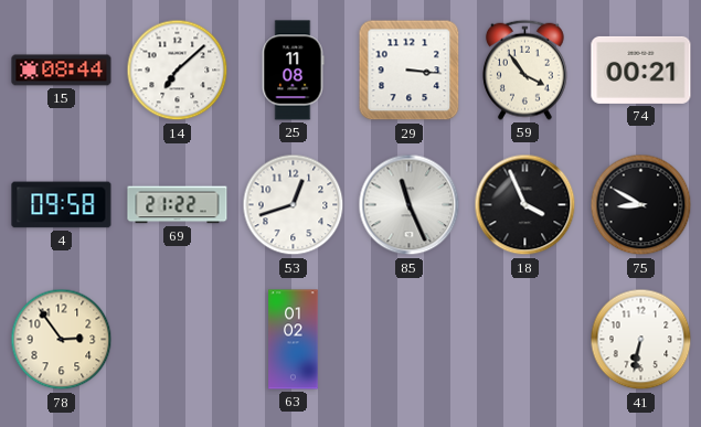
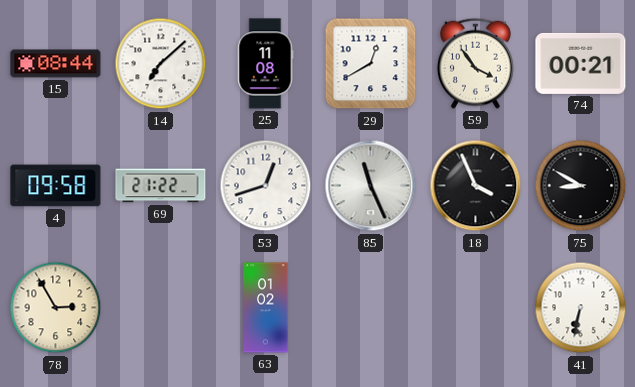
29: 3:16 -> 12:40
78: 2:54 -> 2:55
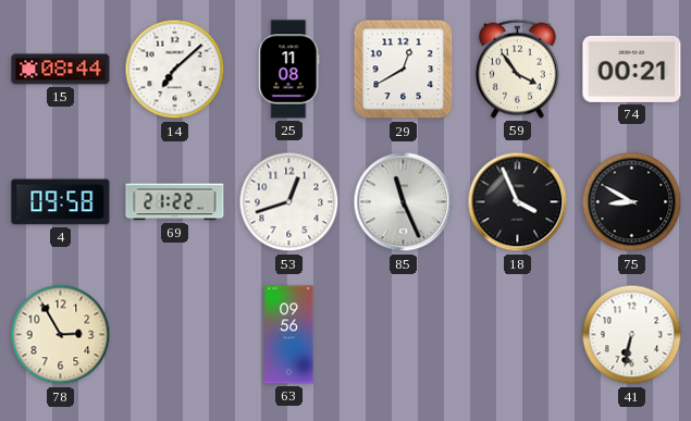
63: 01:02 -> 09:56
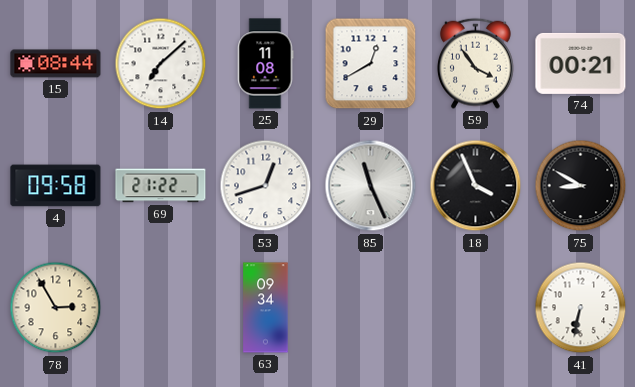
63: 09:56 -> 09:34
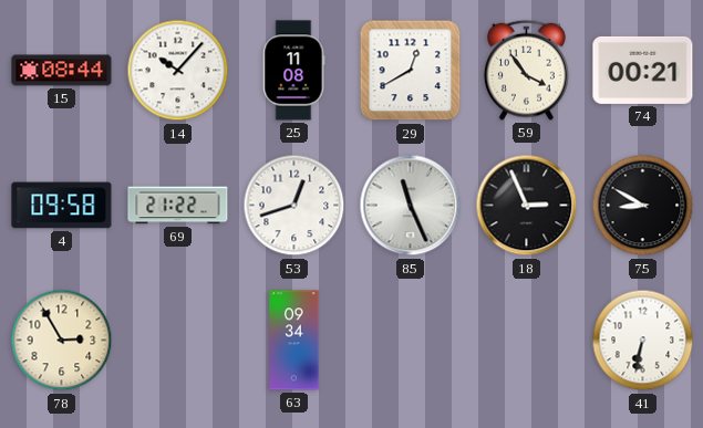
14: 7:08 -> 10:07
18: 3:56 -> 2:56
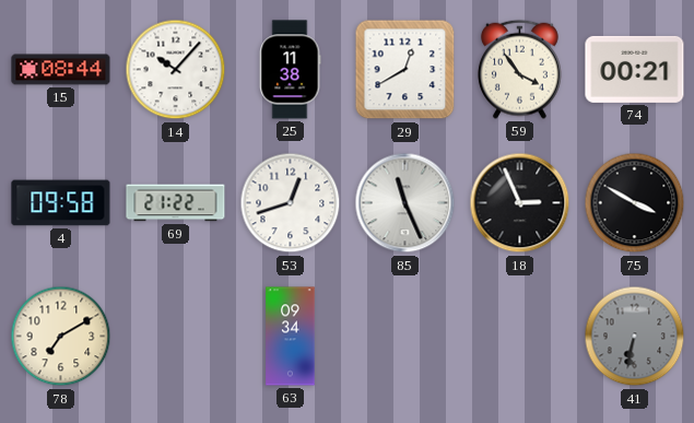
25: 11:08 -> 11:38
75: 8:50 -> 3:50
78: 2:55 -> 7:10
41 dial: white -> grey
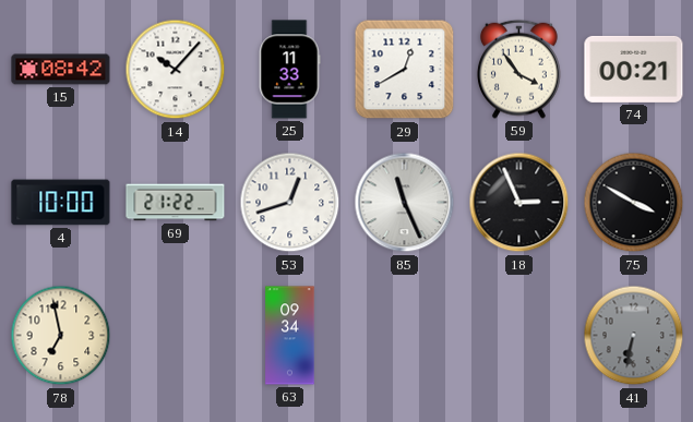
15: 08:44 -> 08:42
25: 11:38 -> 11:33
4: 09:58 -> 10:00
78: 7:10 -> 6:58
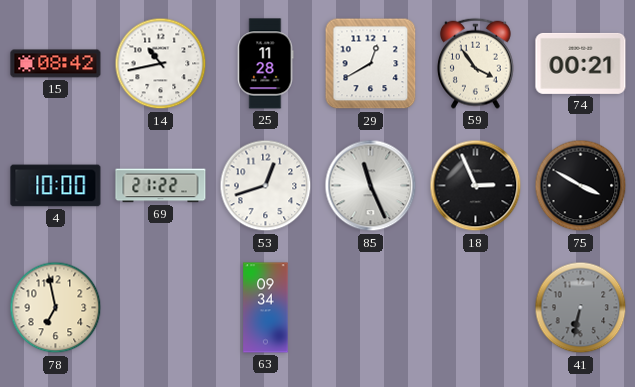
14: 10:07 -> 10:43
25: 11:33 -> 11:28
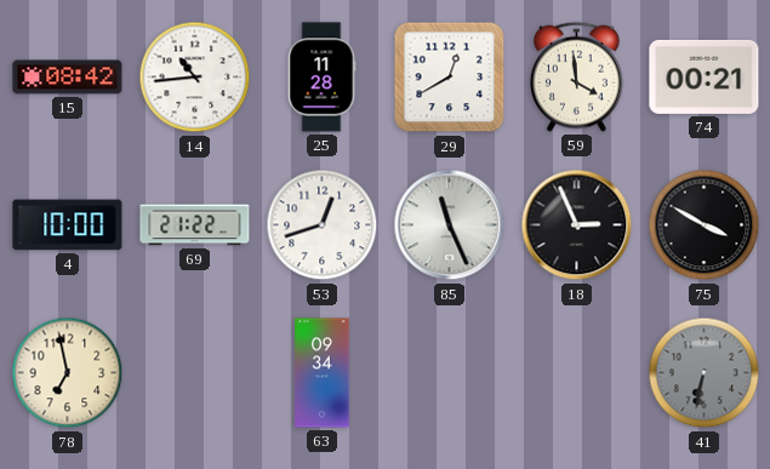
14: 10:43 -> 10:44
59: 3:54 -> 3:59
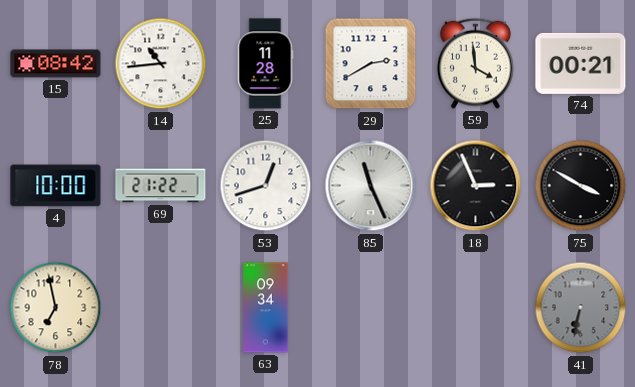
29: 12:40 -> 2:40
